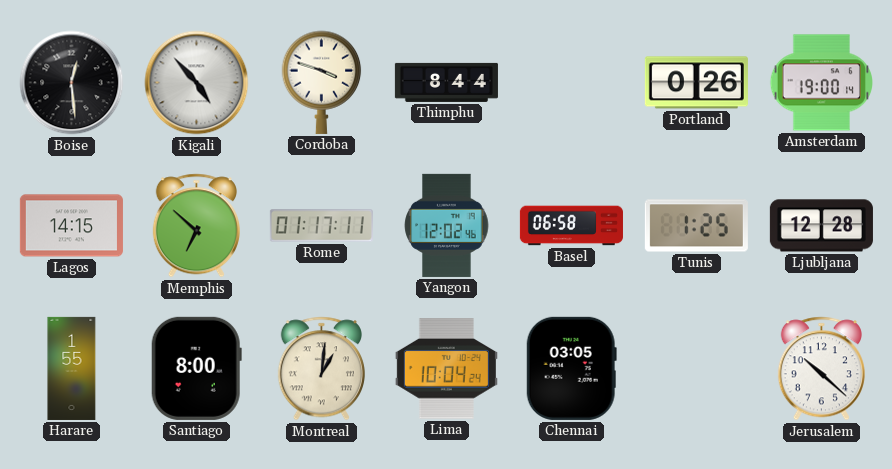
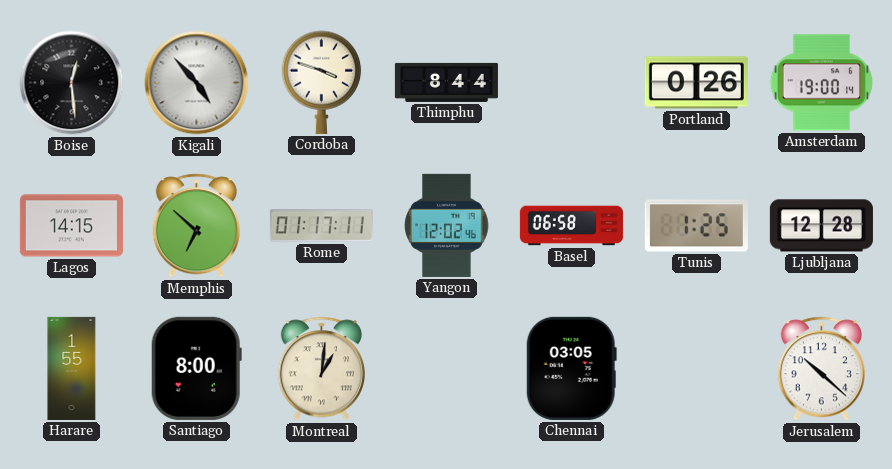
Lima: 10:04 -> none
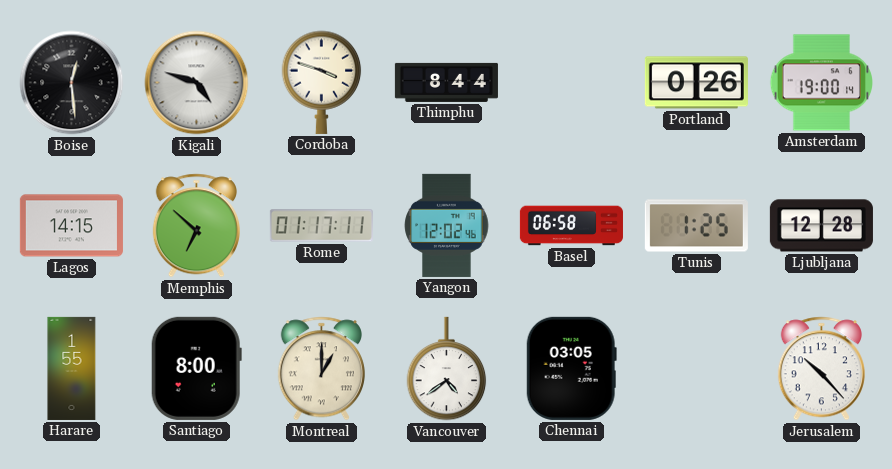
Kigali: 4:53 -> 4:48
Montreal: 1:01 -> 1:00
Vancouver: none -> 4:39
Jerusalem: 10:22 -> 10:23
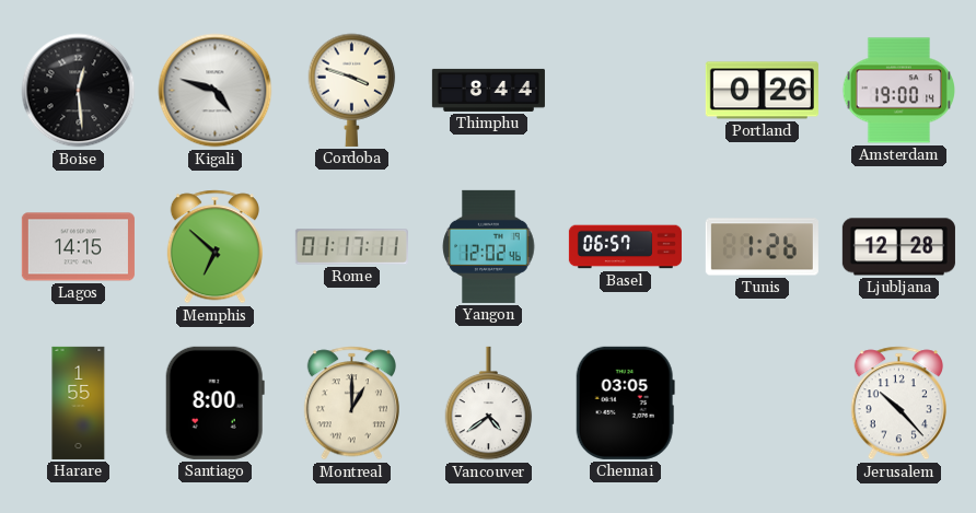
Basel: 06:58 -> 06:57
Tunis: 1:25 -> 1:26
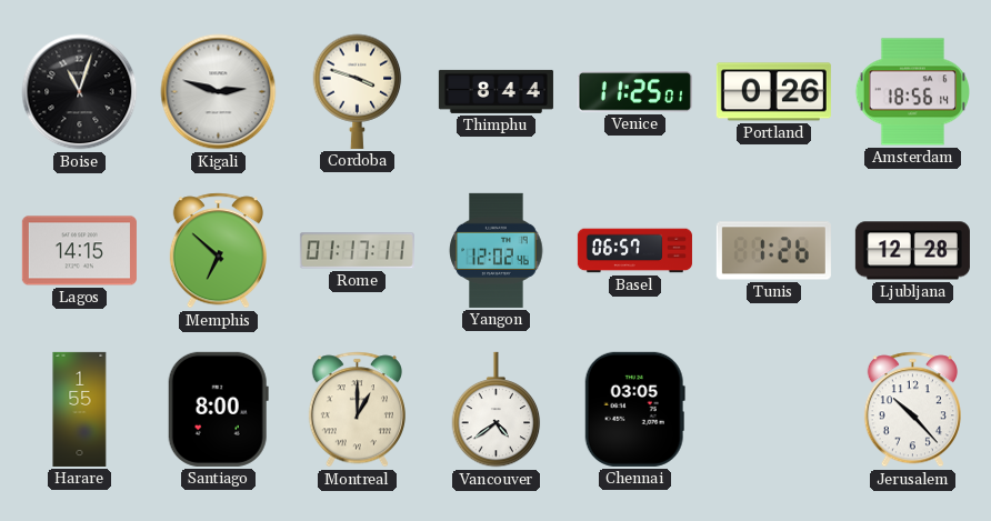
Boise: 12:29 -> 11:03
Kigali: 4:48 -> 2:48
Venice: none -> 11:25
Amsterdam: 19:00 -> 18:56
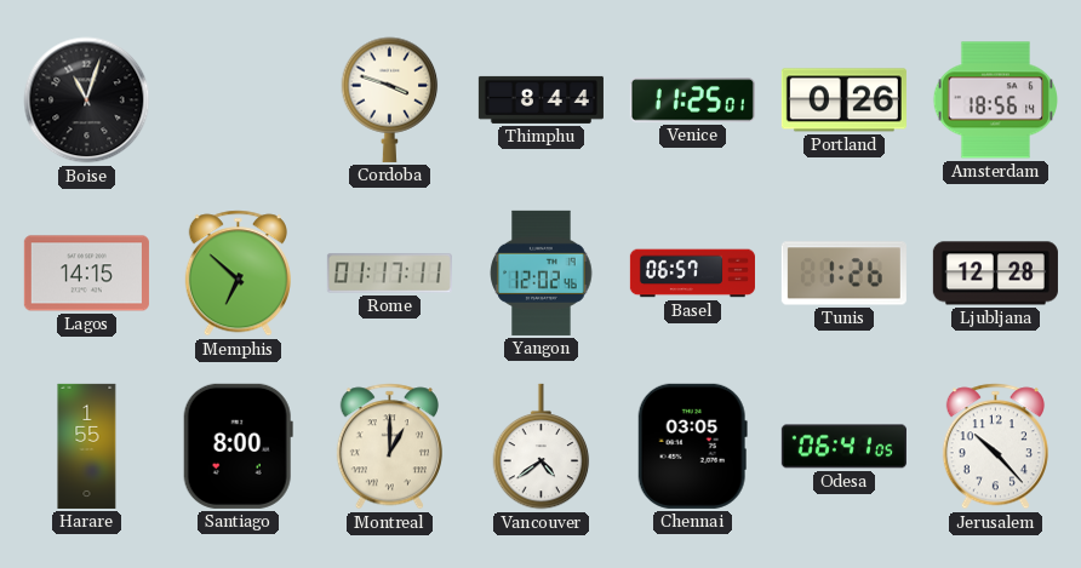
Kigali: 2:48 -> none
Odesa: none -> 06:41
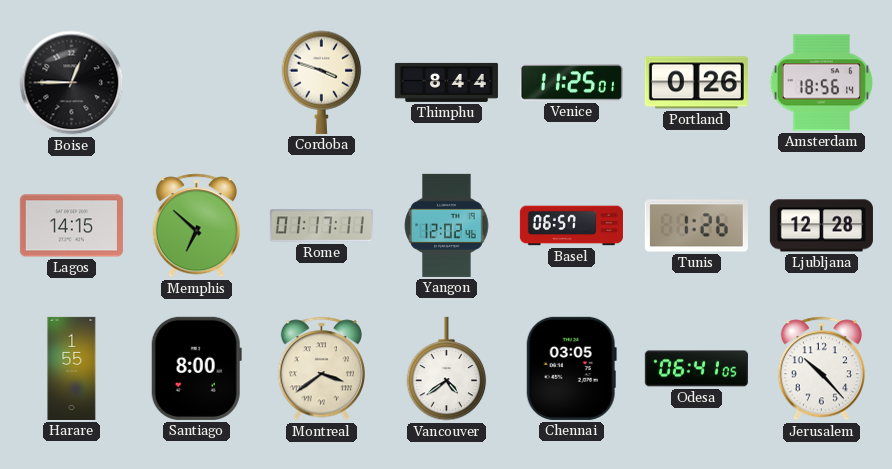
Boise: 11:03 -> 12:45
Montreal: 1:00 -> 3:39
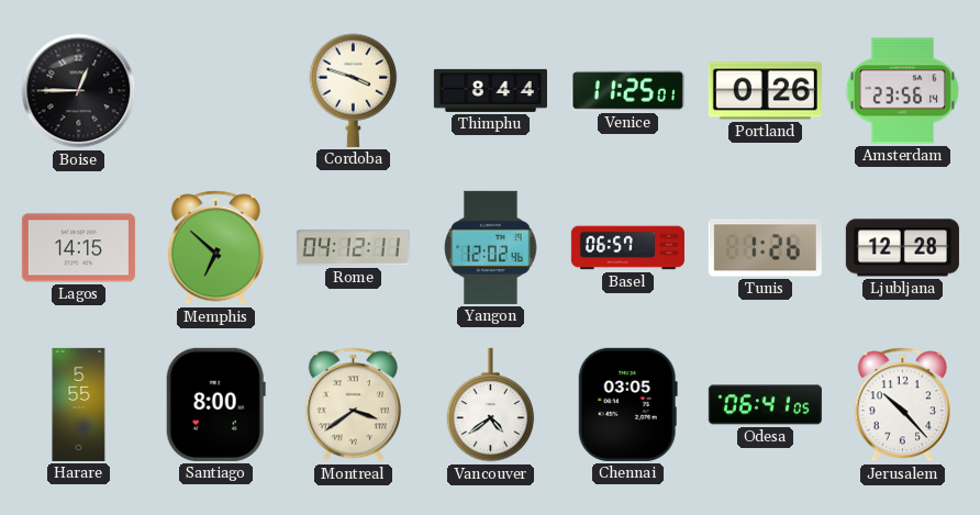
Amsterdam: 18:56 -> 23:56
Rome: 01:17 -> 04:12
Harare: 1:55 -> 5:55
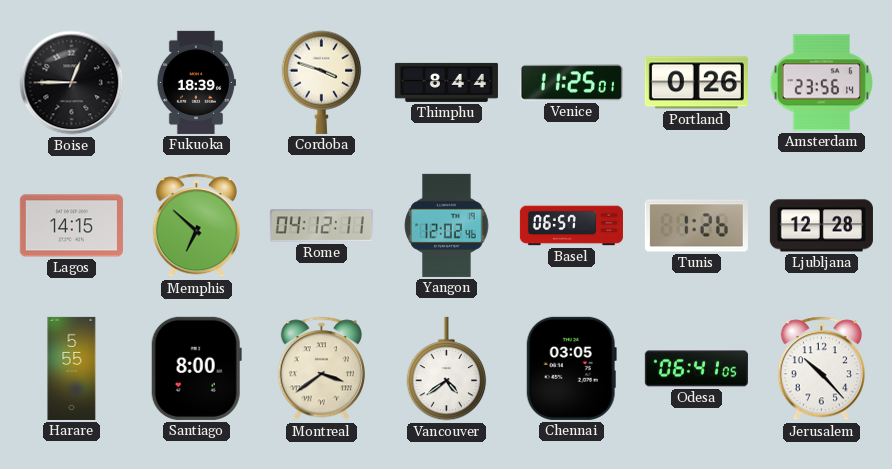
Fukuoka: none -> 18:39
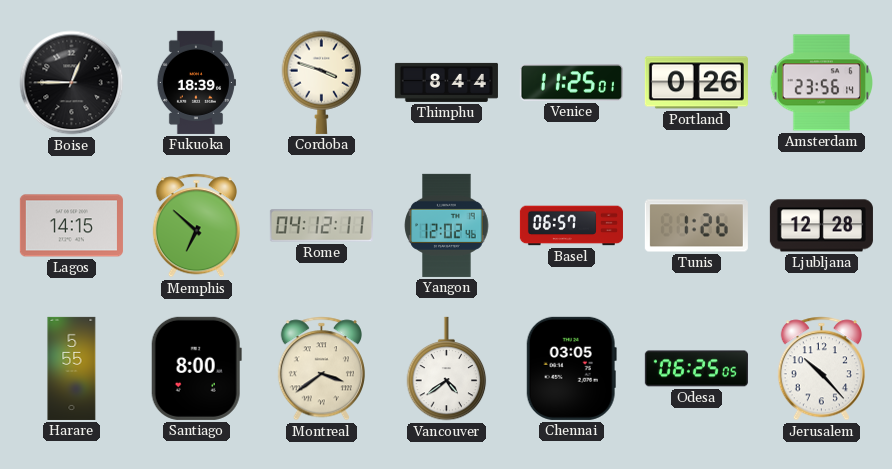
Odesa: 06:41 -> 06:25
